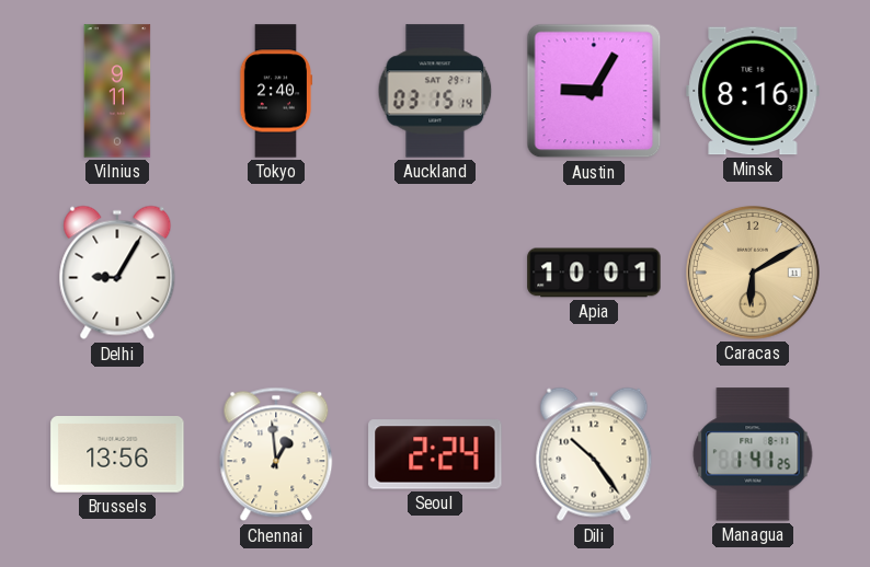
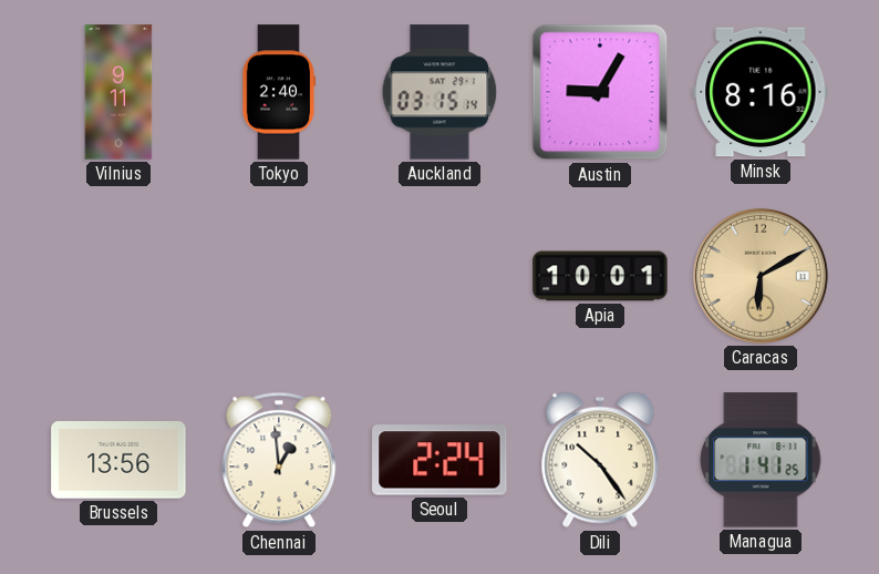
Delhi: 9:05 -> none
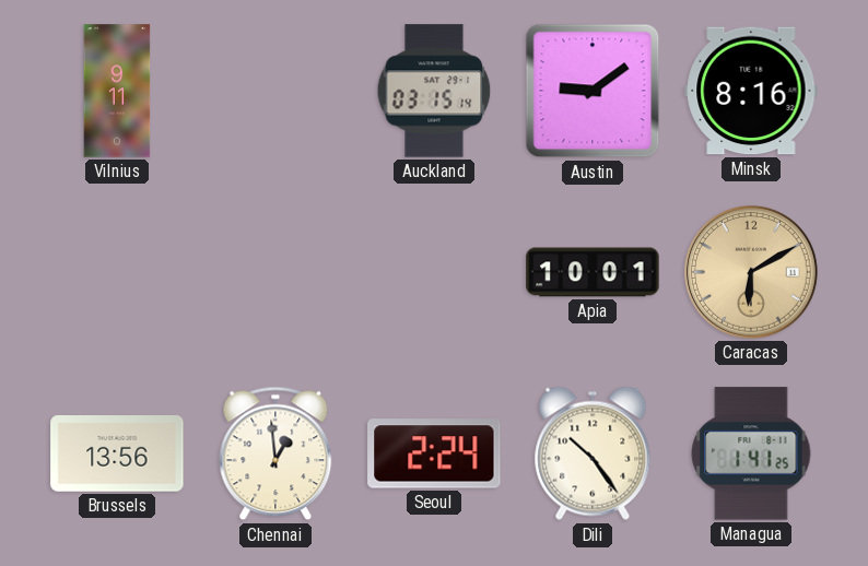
Tokyo: 2:40 -> none
Austin: 9:05 -> 9:09
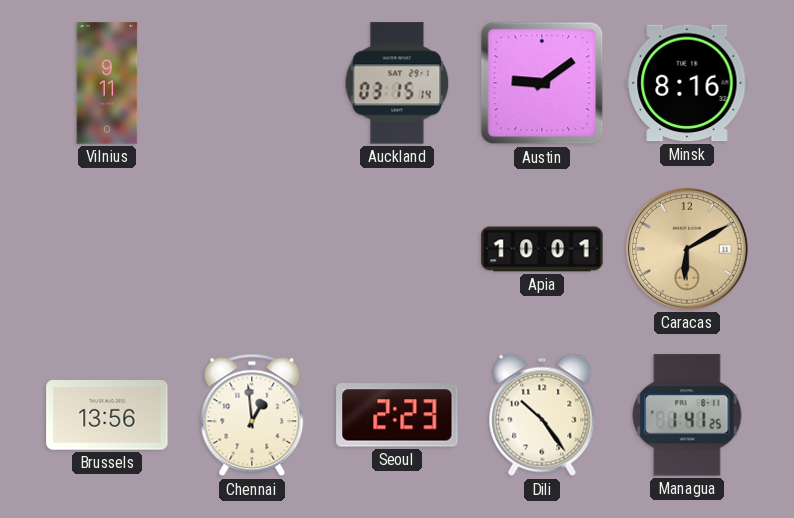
Seoul: 2:24 -> 2:23
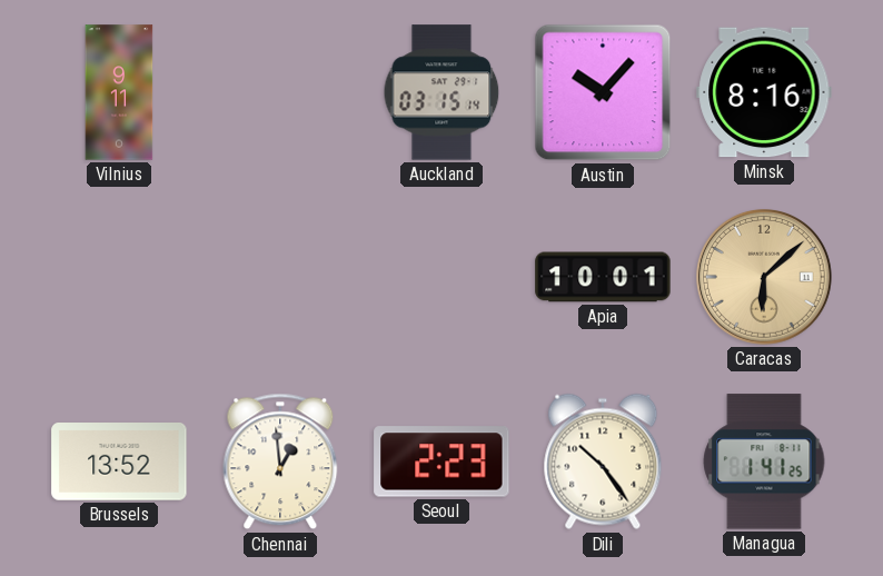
Austin: 9:09 -> 10:07
Caracas: 6:10 -> 6:08
Brussels: 13:56 -> 13:52
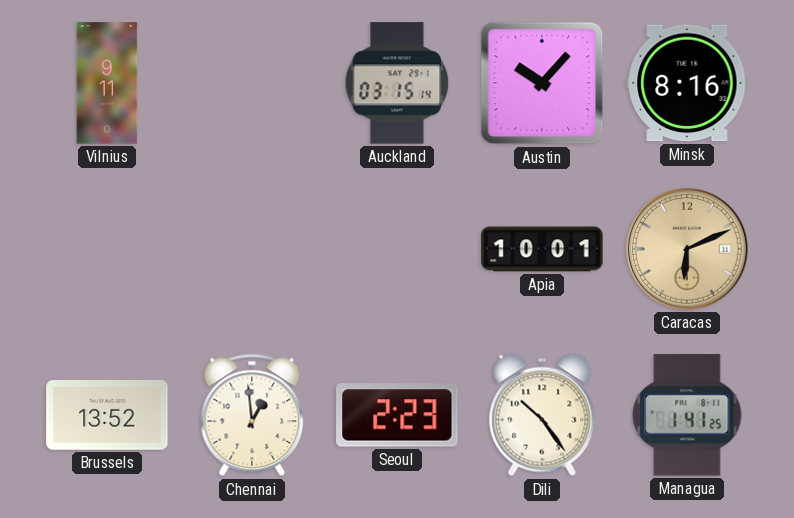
Caracas: 6:08 -> 6:11
